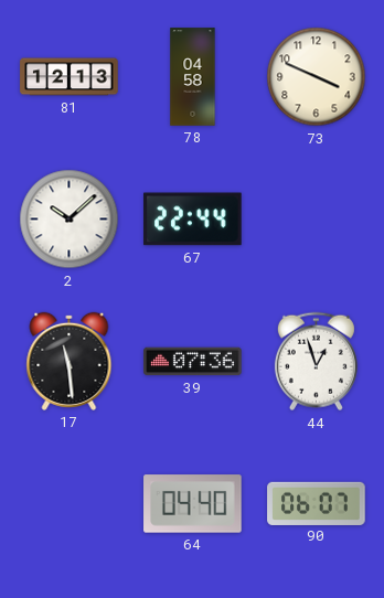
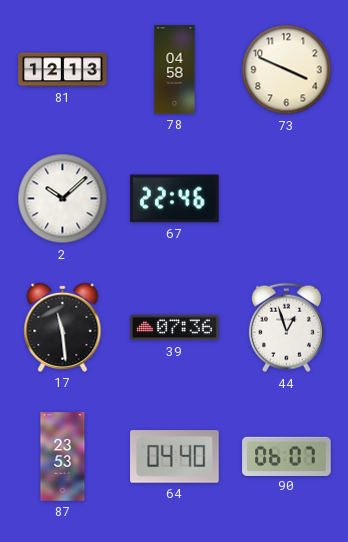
67: 22:44 -> 22:46
87: none -> 23:53
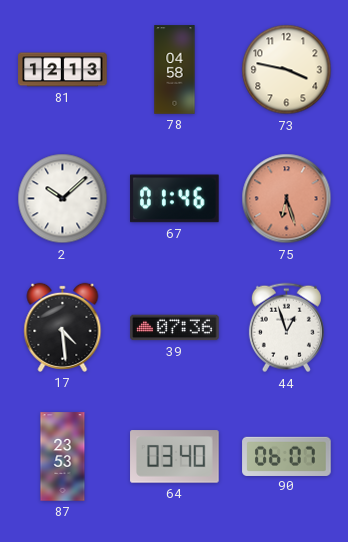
73: 3:49 -> 3:47
67: 22:46 -> 01:46
75: none -> 6:27
17: 11:29 -> 4:29
64: 04:40 -> 03:40
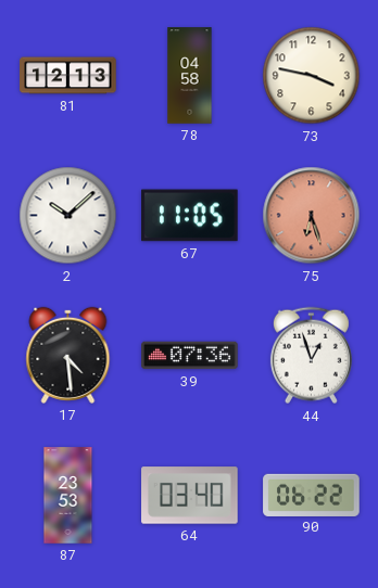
67: 01:46 -> 11:05
90: 06:07 -> 06:22
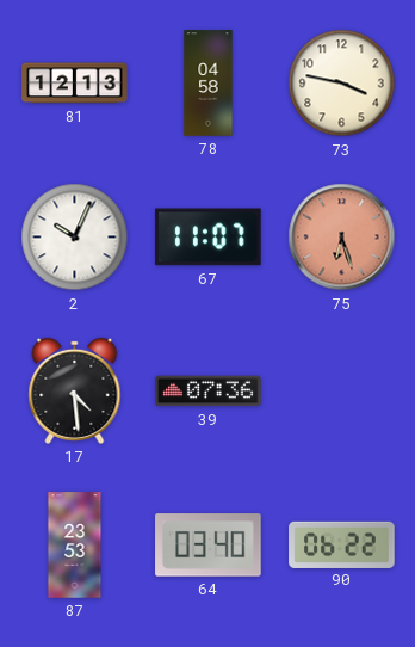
2: 10:08 -> 10:04
67: 11:05 -> 11:07
44: 12:57 -> none
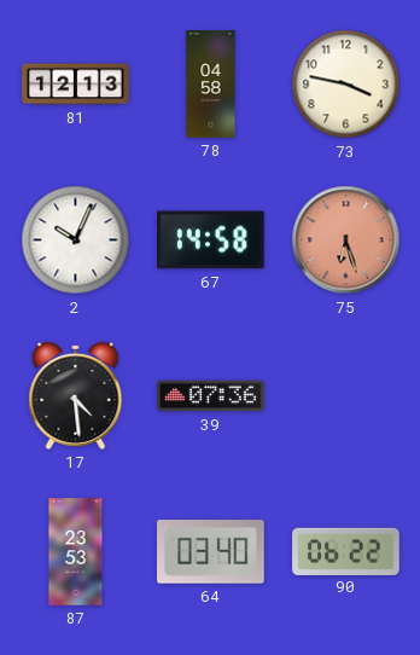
67: 11:07 -> 14:58
